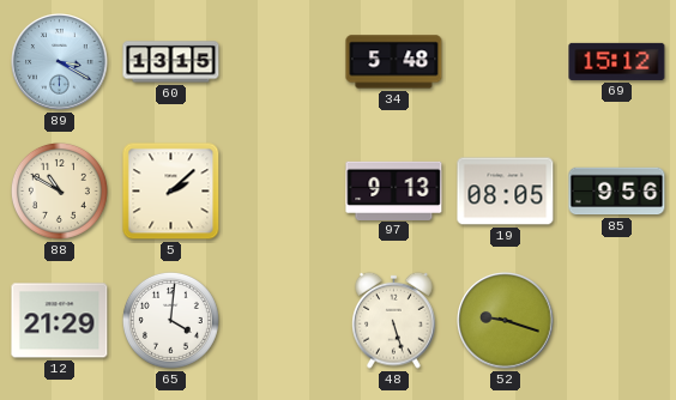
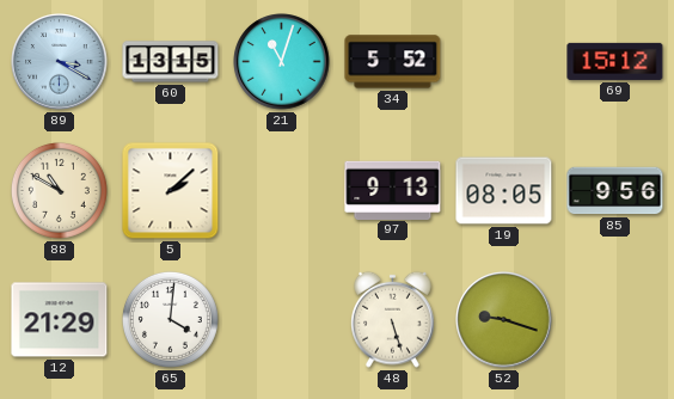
21: none -> 11:03
34: 5:48 -> 5:52
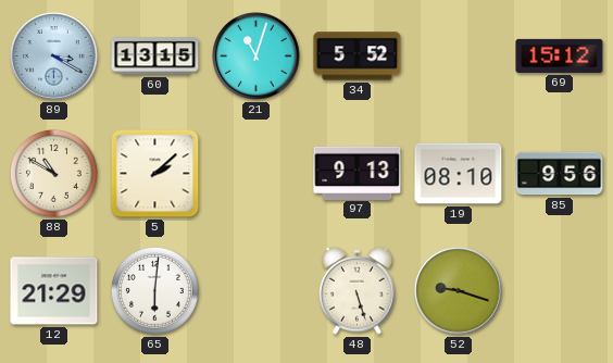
19: 08:05 -> 08:10
65: 4:01 -> 6:01
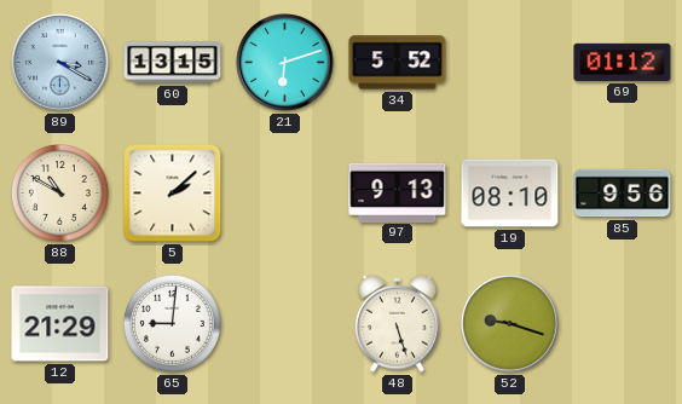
21: 11:03 -> 6:12
69: 15:12 -> 01:12
65: 6:01 -> 9:01
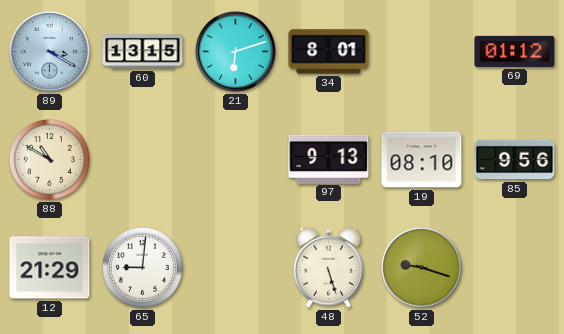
34: 5:52 -> 8:01
5: 2:08 -> none
